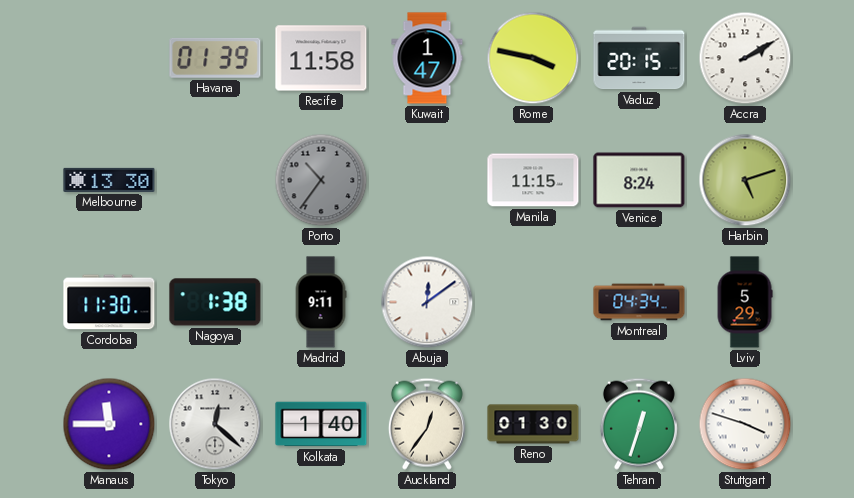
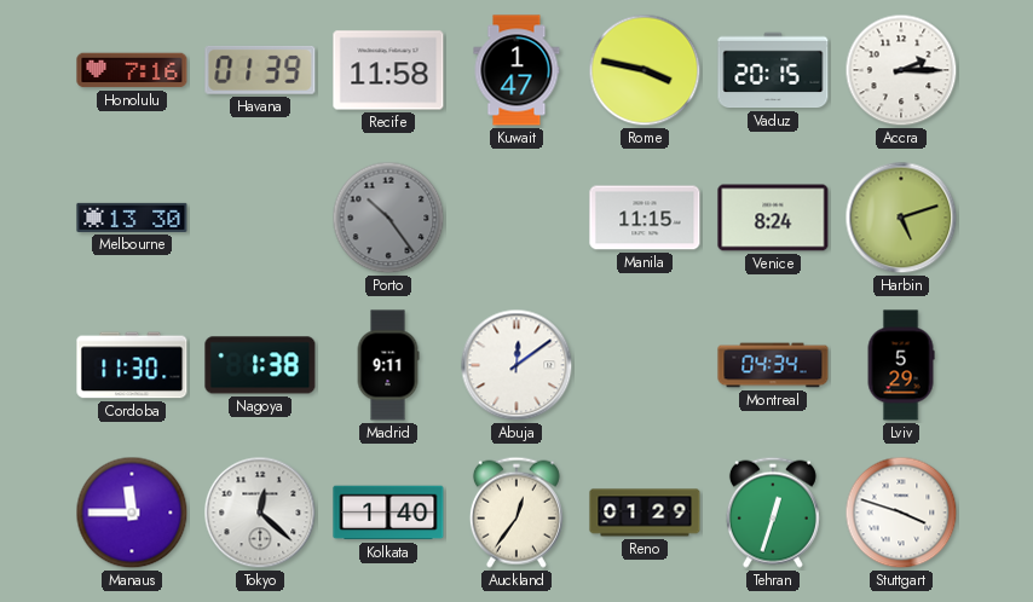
Honolulu: none -> 7:16
Accra: 2:10 -> 2:15
Porto: 10:36 -> 10:24
Reno: 01:30 -> 01:29
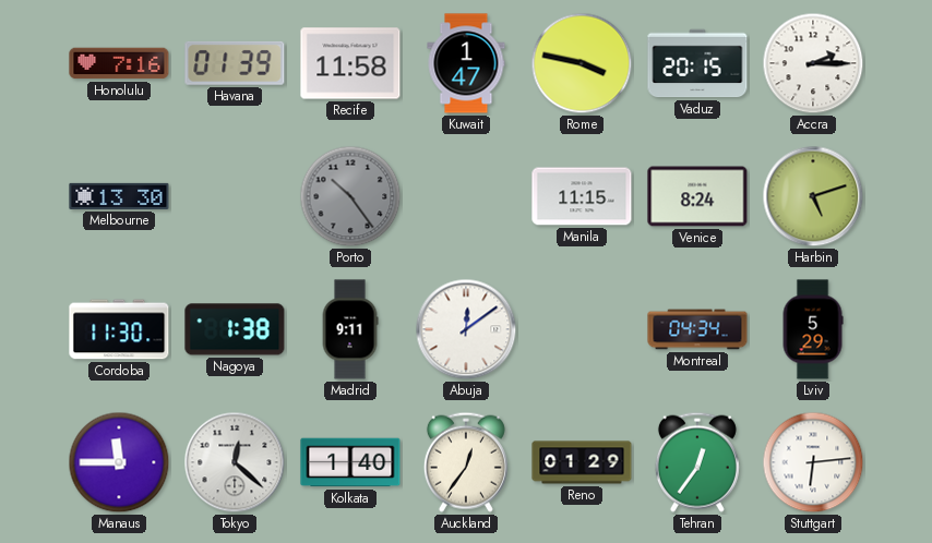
Tehran: 12:33 -> 12:36
Stuttgart: 3:48 -> 6:14
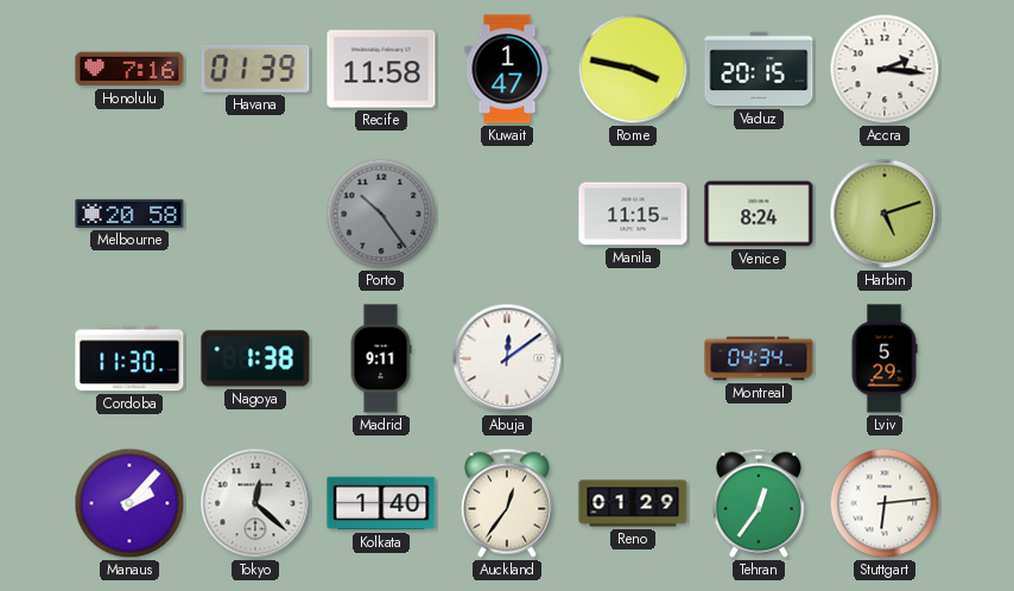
Accra: 2:15 -> 2:16
Melbourne: 13:30 -> 20:58
Manaus: 11:45 -> 2:07
